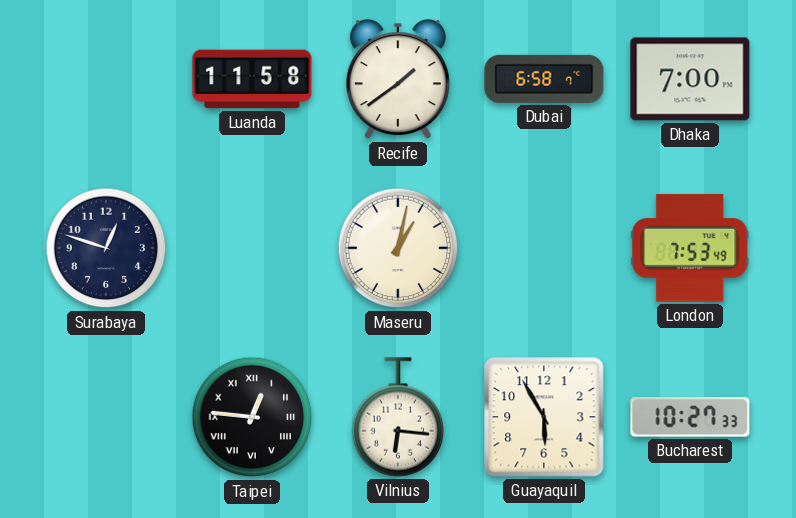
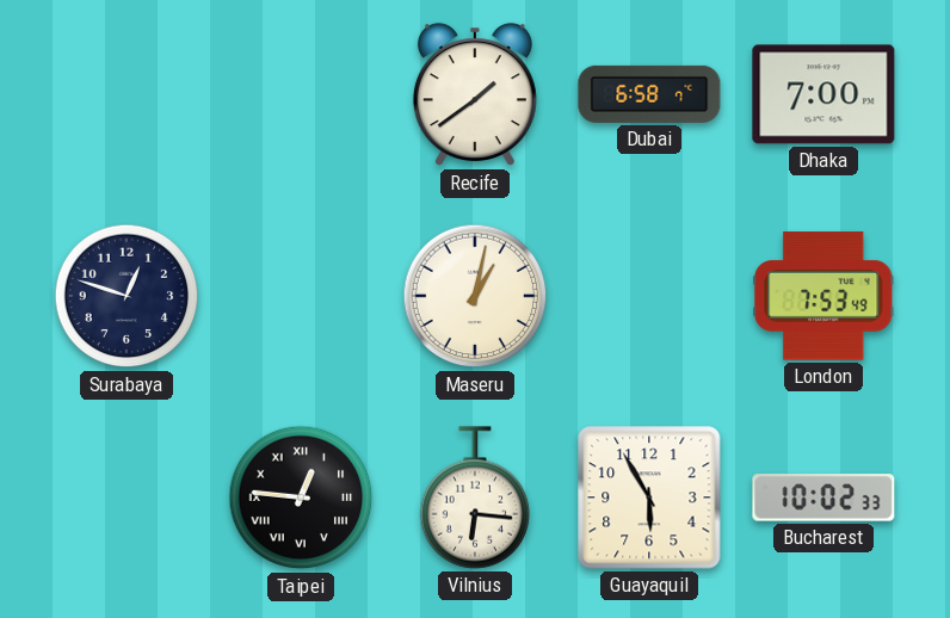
Luanda: 11:58 -> none
Bucharest: 10:27 -> 10:02
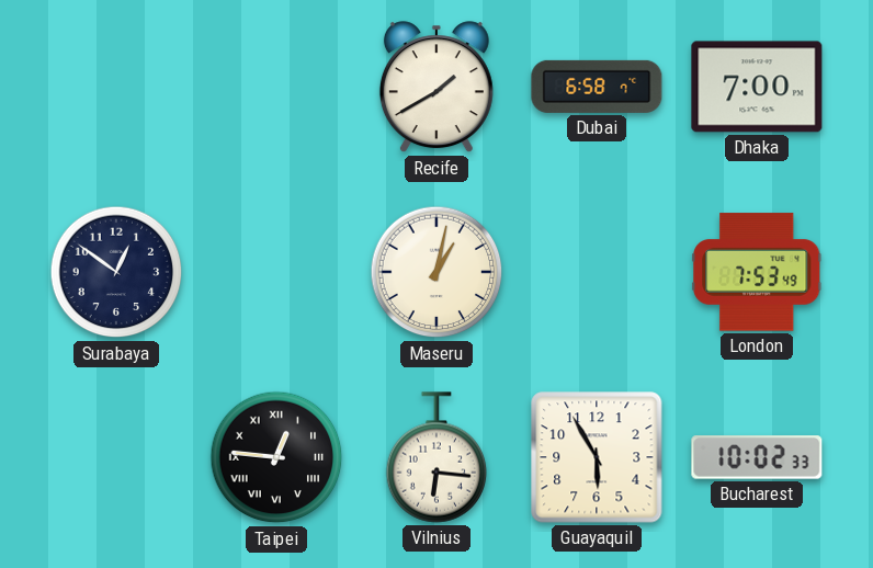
Recife: 1:39 -> 1:40
Surabaya: 12:48 -> 12:51
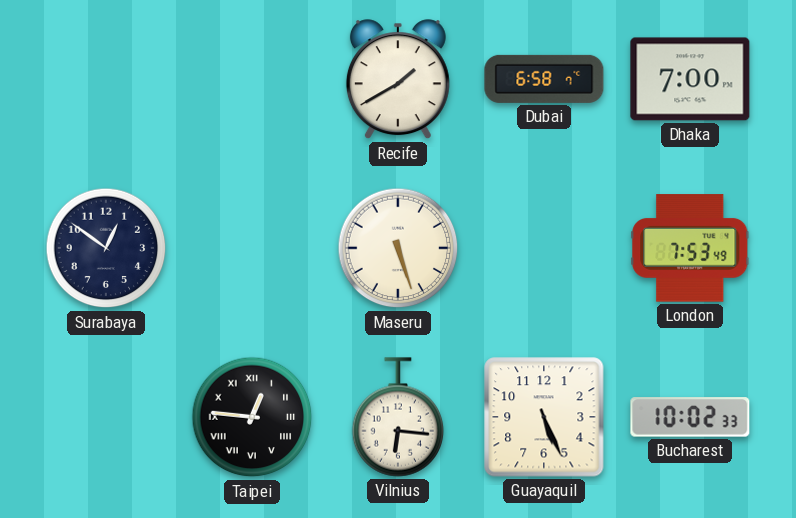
Maseru: 1:02 -> 5:27
Guayaquil: 5:55 -> 5:26
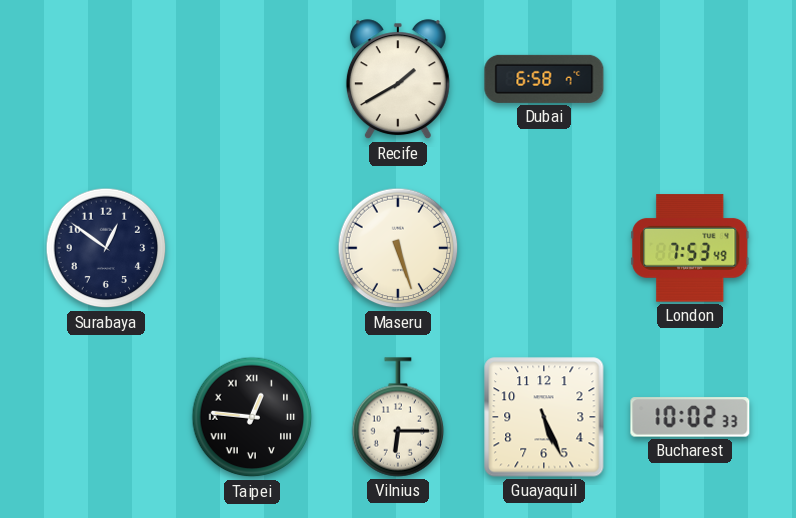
Dhaka: 7:00 -> none
Vilnius: 6:16 -> 6:15
